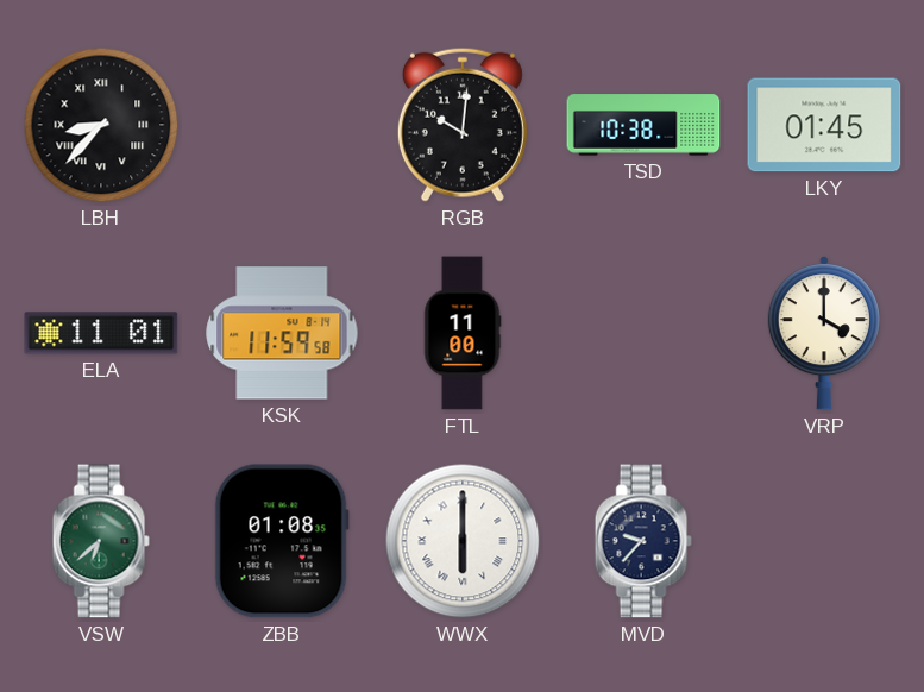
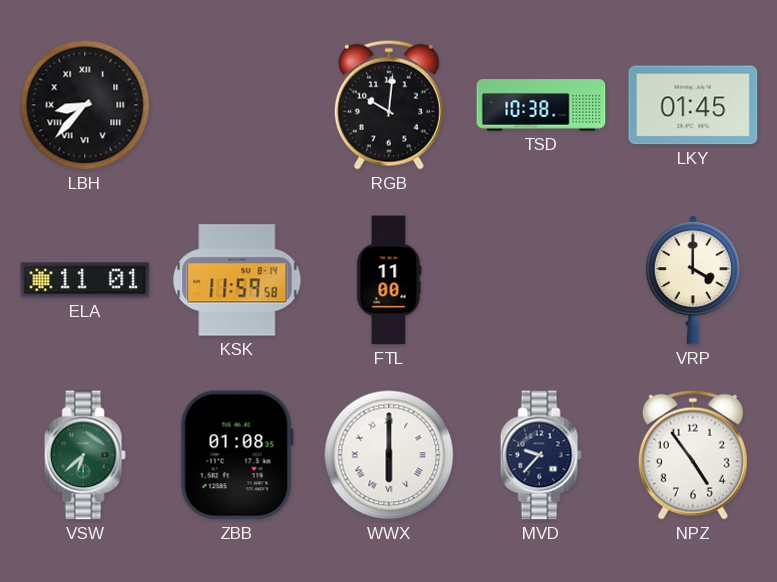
NPZ: none -> 4:54
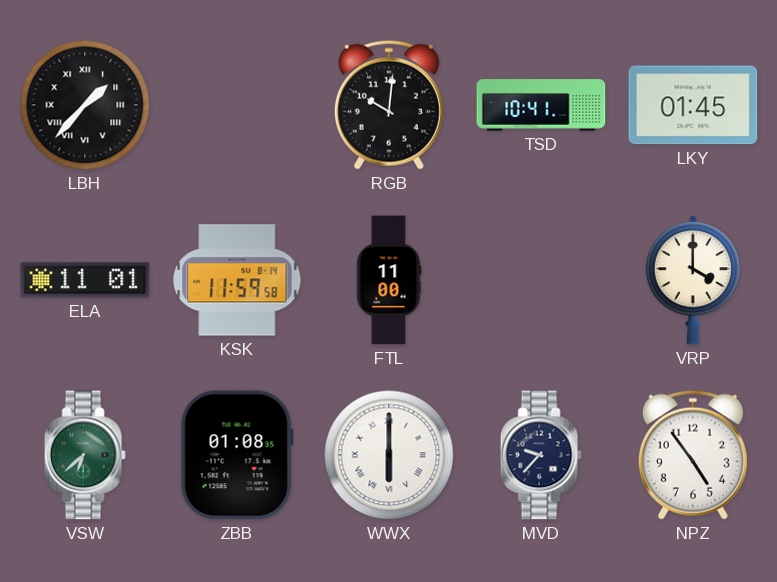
LBH: 8:37 -> 1:37
TSD: 10:38 -> 10:41
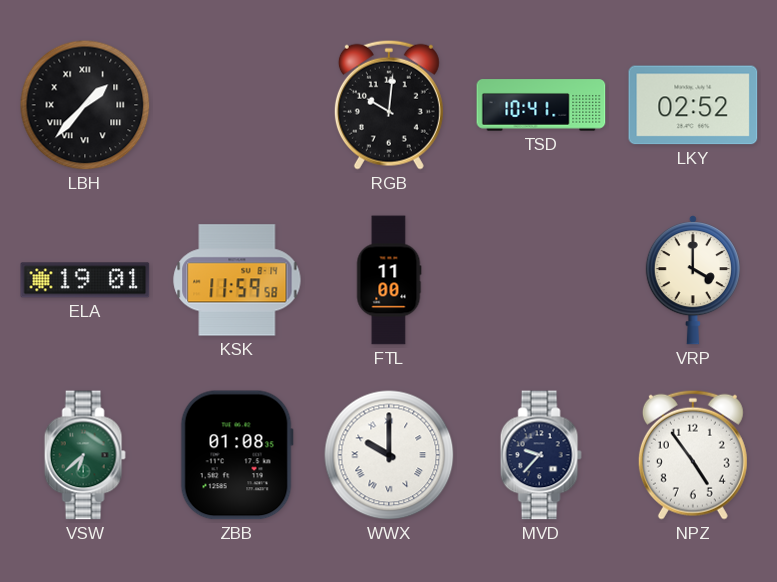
LKY: 01:45 -> 02:52
ELA: 11:01 -> 19:01
WWX: 6:00 -> 10:00
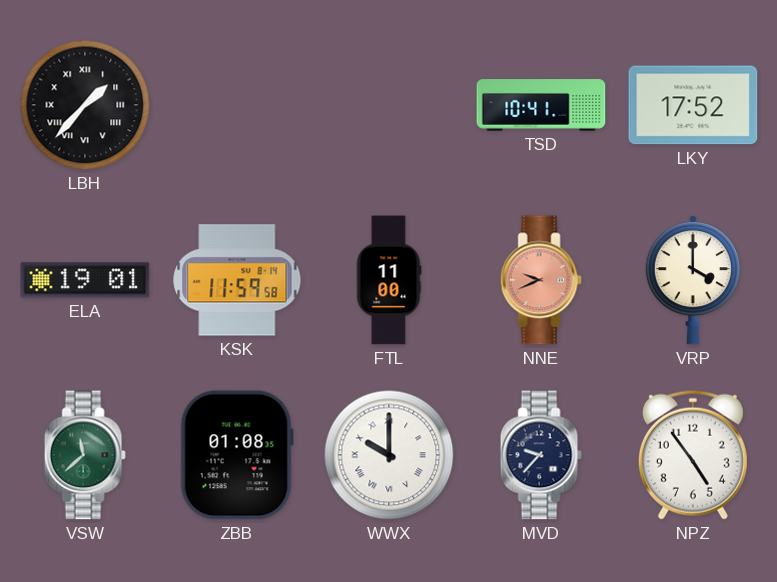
RGB: 10:01 -> none
LKY: 02:52 -> 17:52
NNE: none -> 9:41
VSW: 6:38 -> 11:38
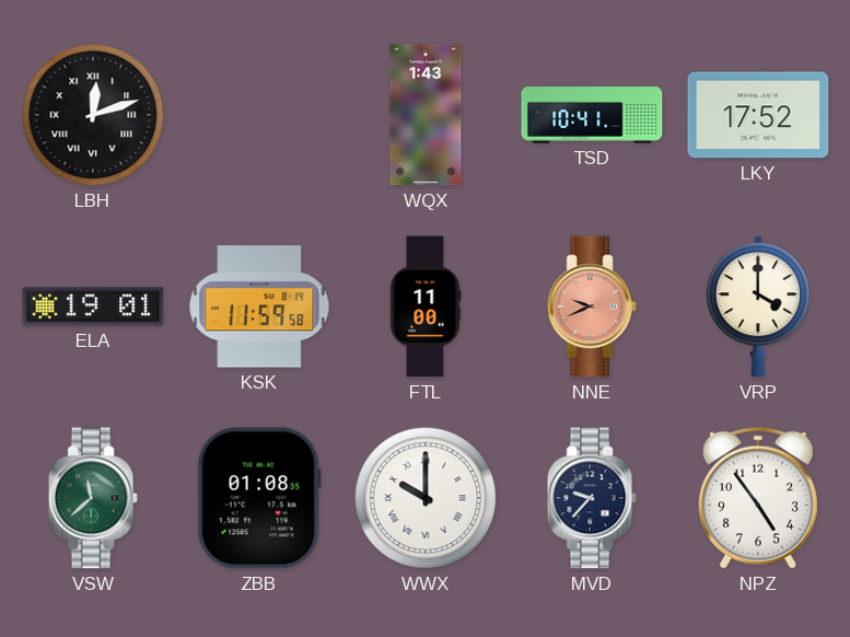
LBH: 1:37 -> 12:12
WQX: none -> 1:43
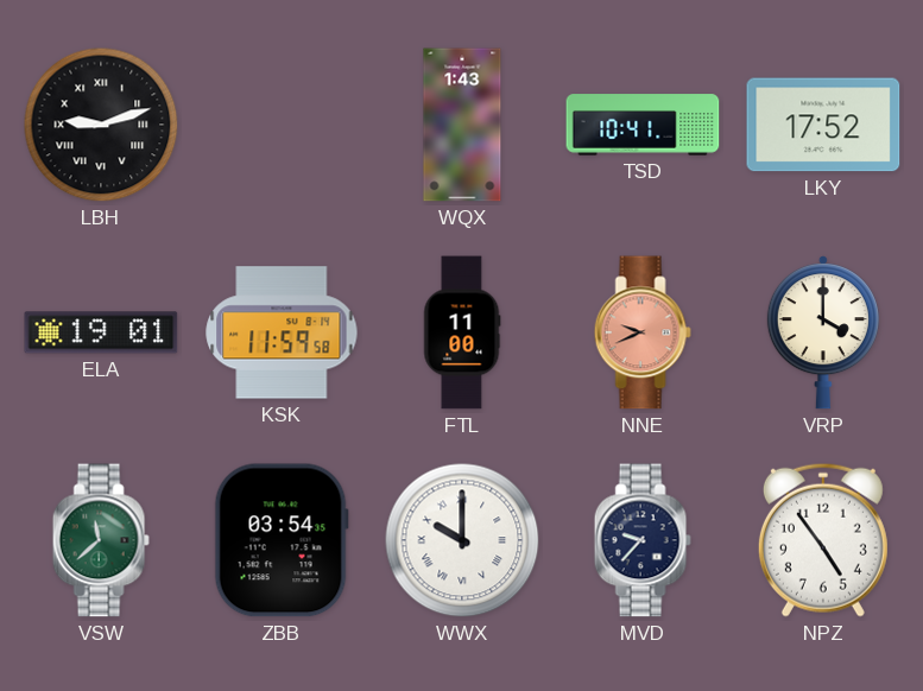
LBH: 12:12 -> 9:12
ZBB: 01:08 -> 03:54
